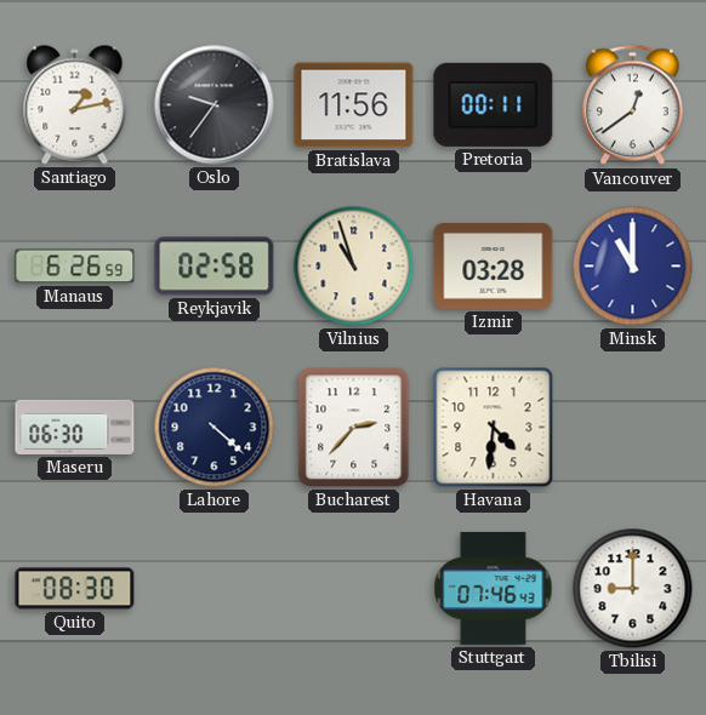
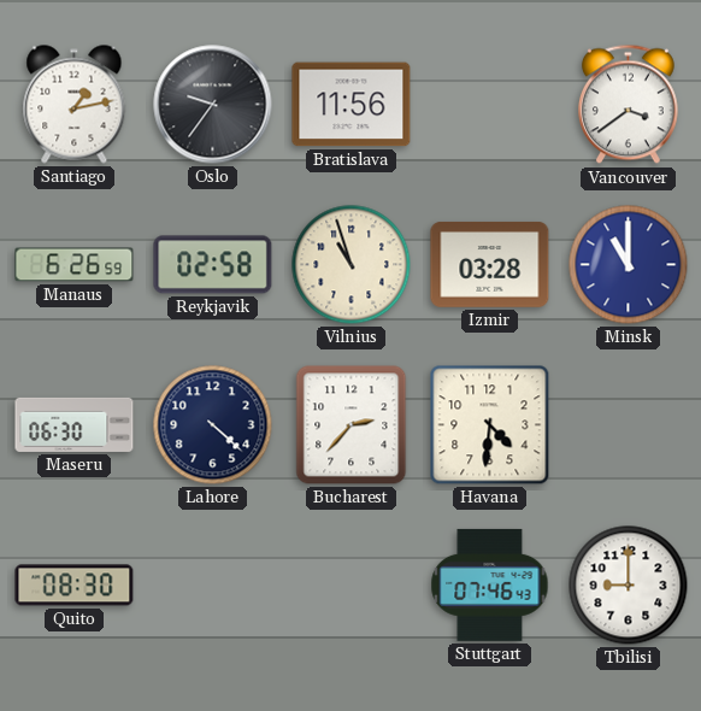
Pretoria: 00:11 -> none
Vancouver: 12:39 -> 3:39
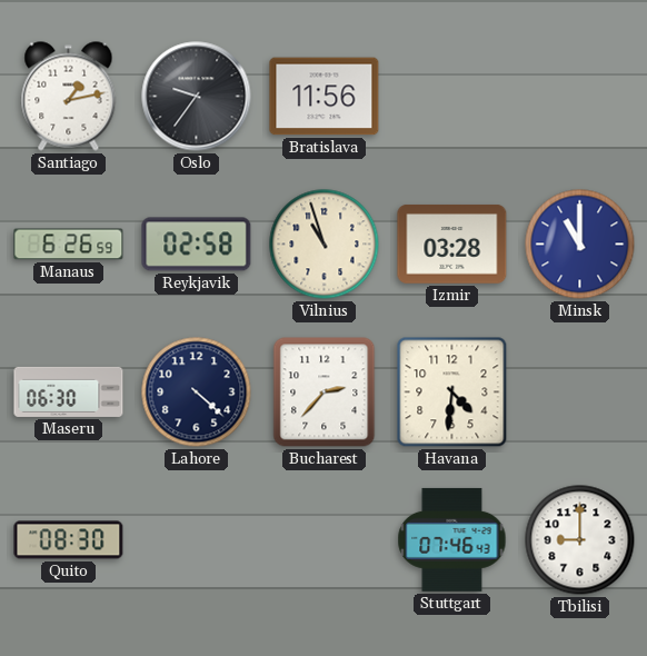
Vancouver: 3:39 -> none
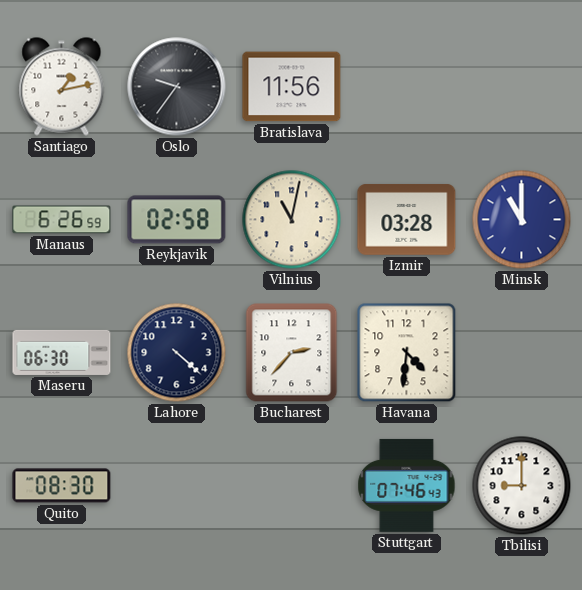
Vilnius: 10:57 -> 11:02
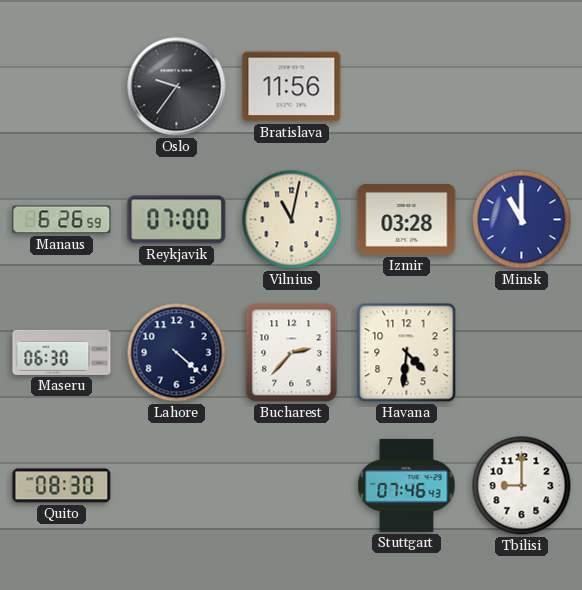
Santiago: 1:13 -> none
Reykjavik: 02:58 -> 07:00
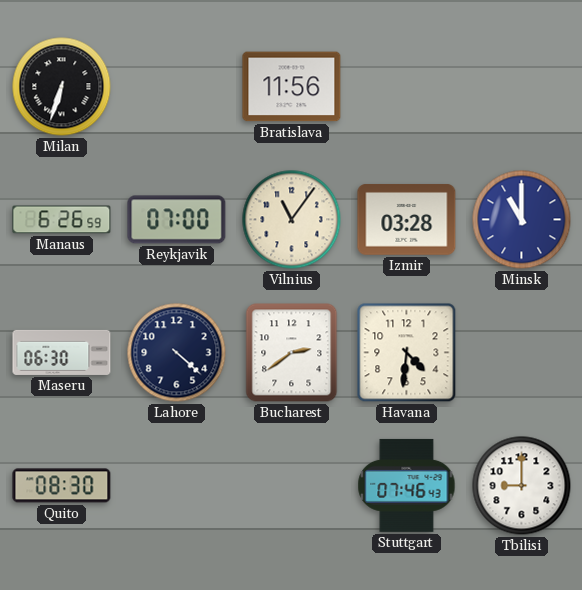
Milan: none -> 6:33
Oslo: 9:36 -> none
Vilnius: 11:02 -> 11:06
Bucharest: 2:37 -> 2:39
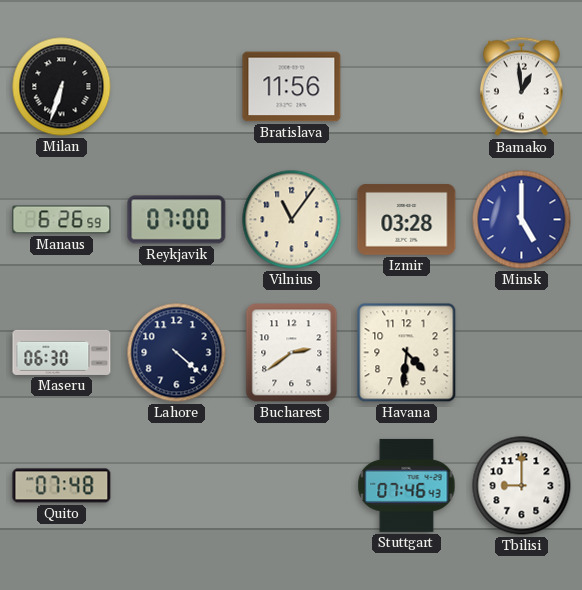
Bamako: none -> 12:59
Minsk: 11:00 -> 5:00
Quito: 08:30 -> 07:48
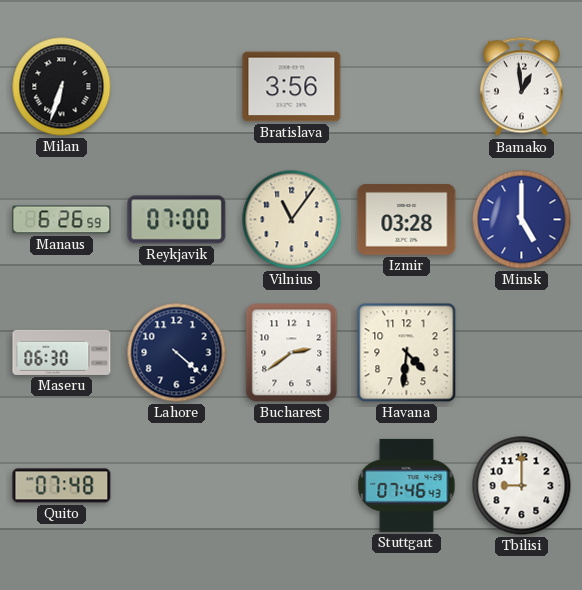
Bratislava: 11:56 -> 3:56
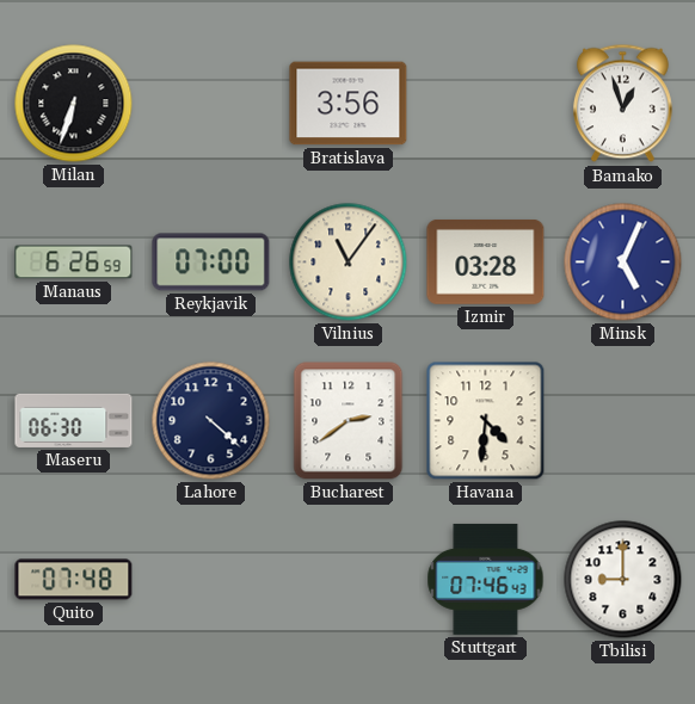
Bamako: 12:59 -> 12:57
Minsk: 5:00 -> 5:04
